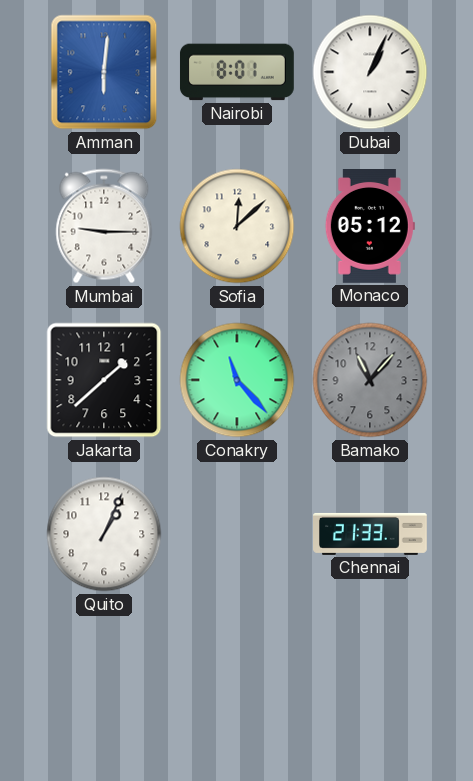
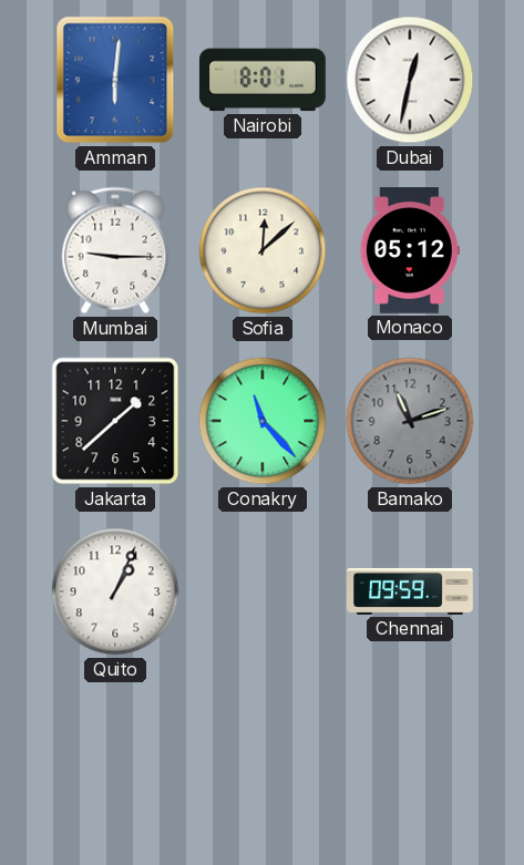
Dubai: 1:04 -> 12:32
Bamako: 11:07 -> 11:12
Chennai: 21:33 -> 09:59
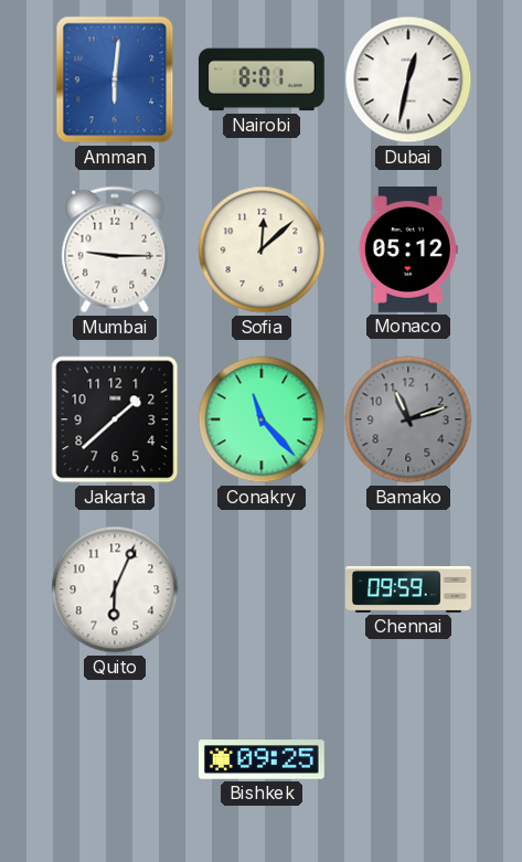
Quito: 1:04 -> 6:04
Bishkek: none -> 09:25
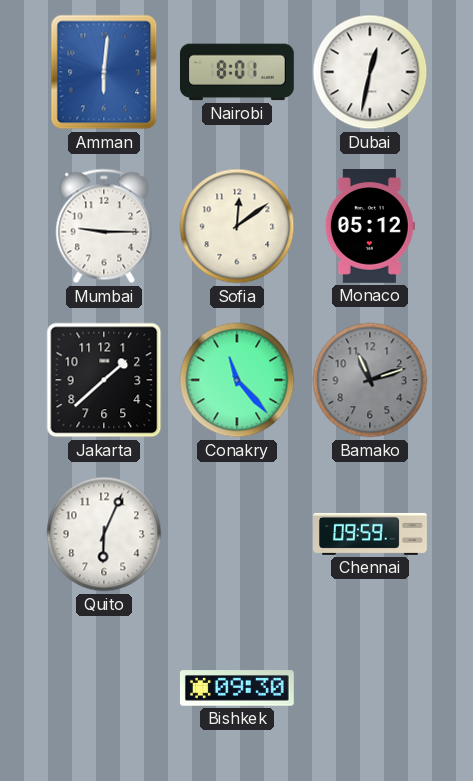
Sofia: 12:08 -> 12:09
Bishkek: 09:25 -> 09:30
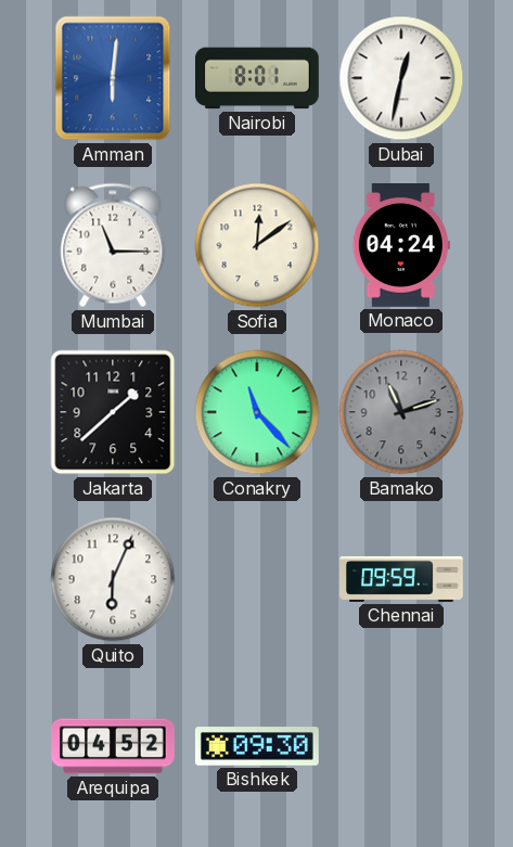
Mumbai: 9:15 -> 11:15
Monaco: 05:12 -> 04:24
Arequipa: none -> 04:52
